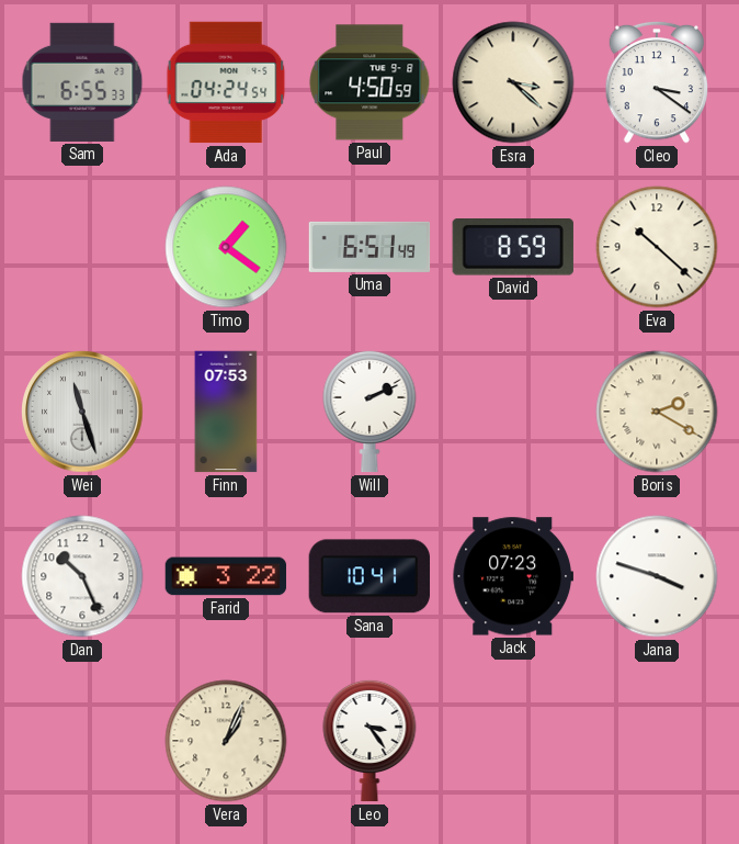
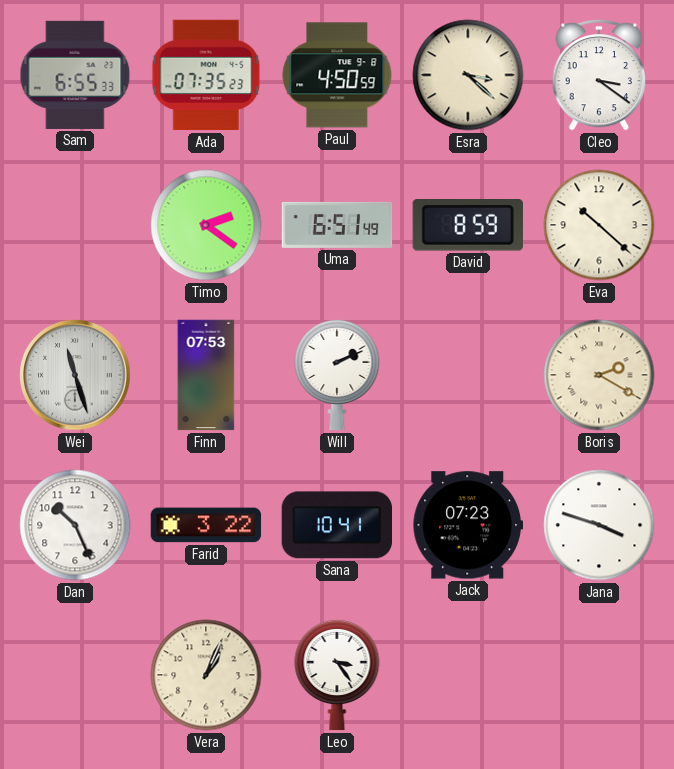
Ada: 04:24 -> 07:35
Timo: 1:21 -> 2:21
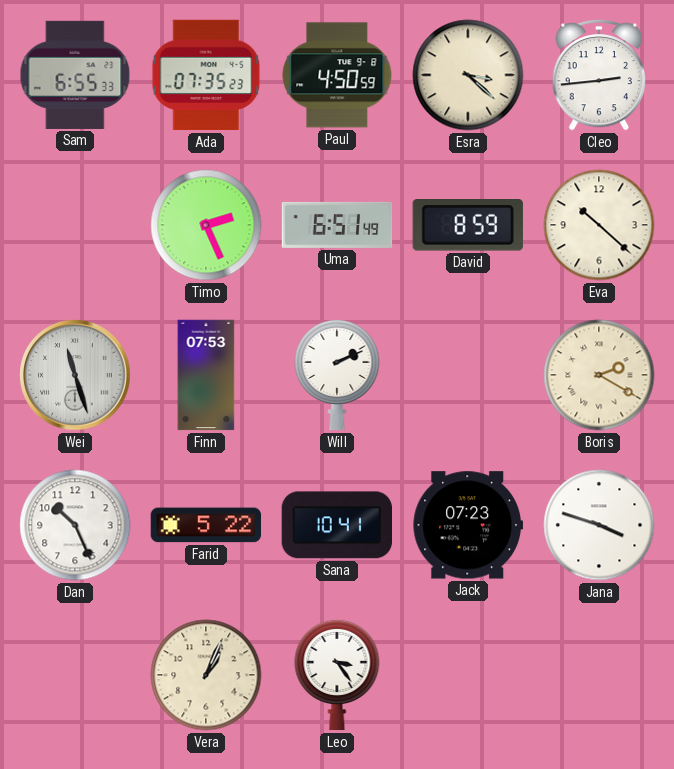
Cleo: 3:21 -> 2:44
Timo: 2:21 -> 2:26
Farid: 3:22 -> 5:22
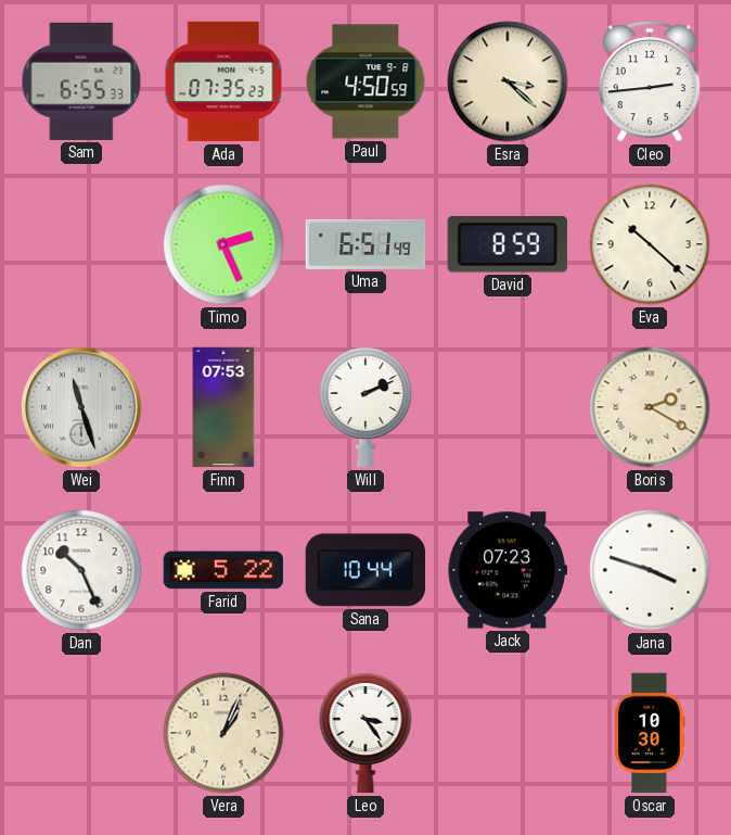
Sana: 10:41 -> 10:44
Oscar: none -> 10:30
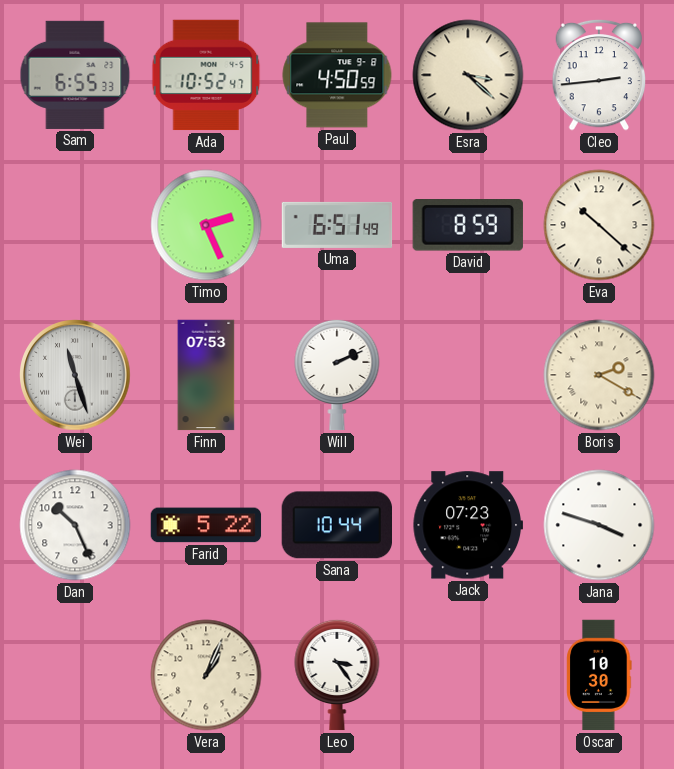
Ada: 07:35 -> 10:52
